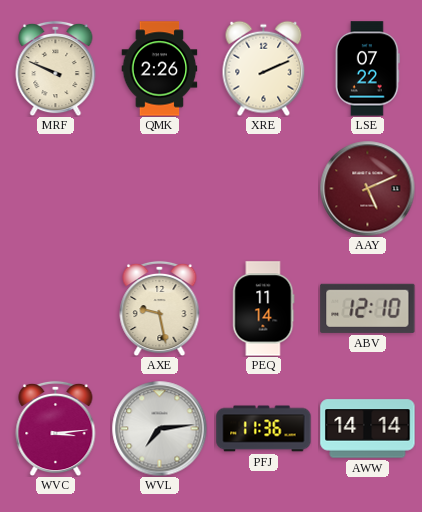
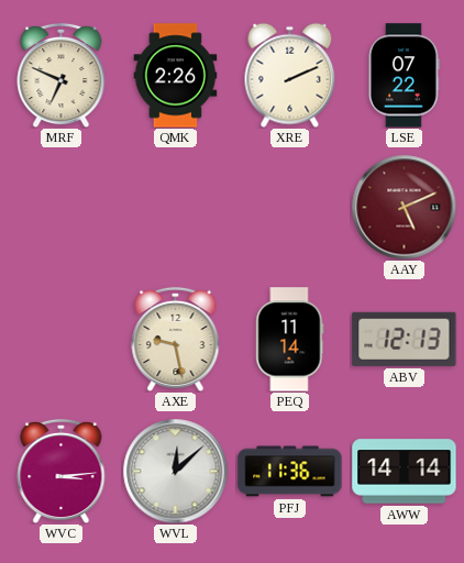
MRF: 9:49 -> 6:49
ABV: 12:10 -> 12:13
WVL: 7:14 -> 12:08
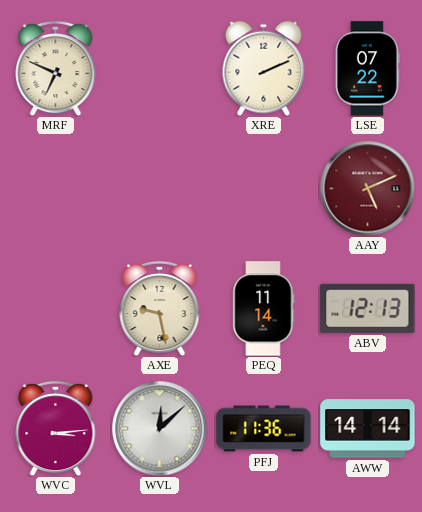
QMK: 2:26 -> none
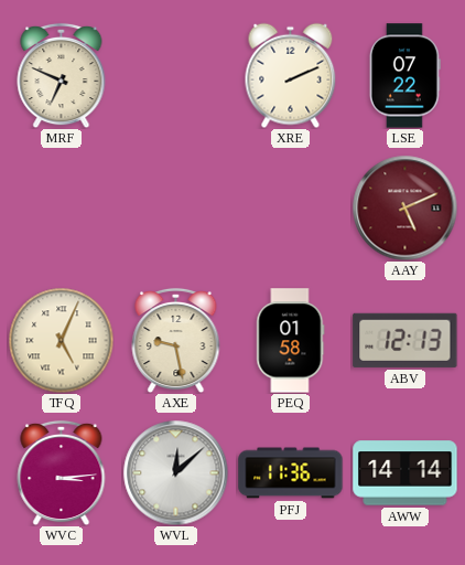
TFQ: none -> 5:04
PEQ: 11:14 -> 01:58
